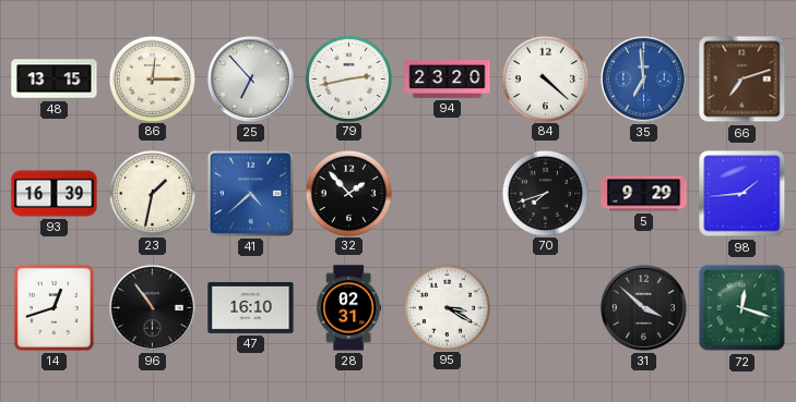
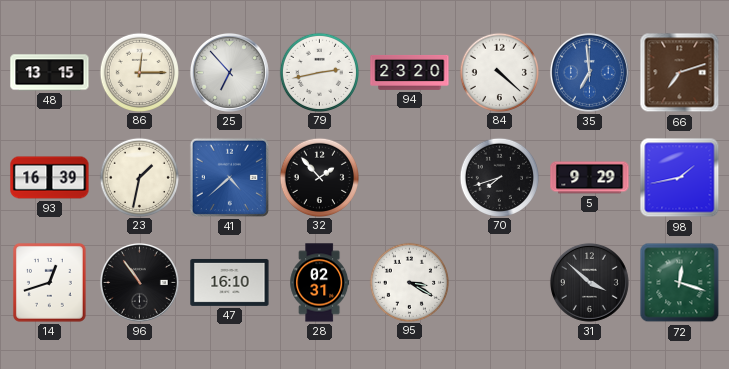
98: 1:44 -> 1:43
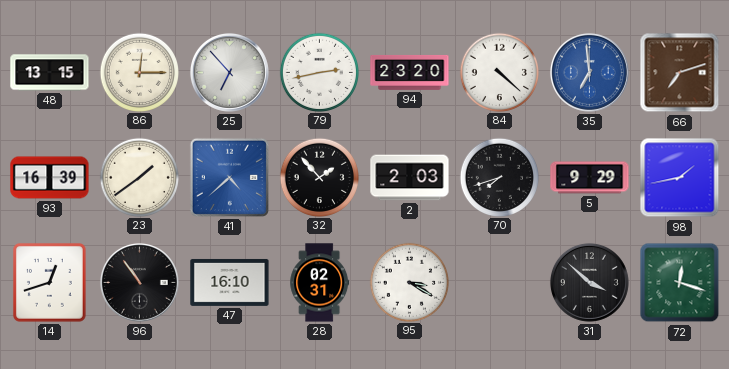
23: 1:32 -> 1:39
2: none -> 2:03
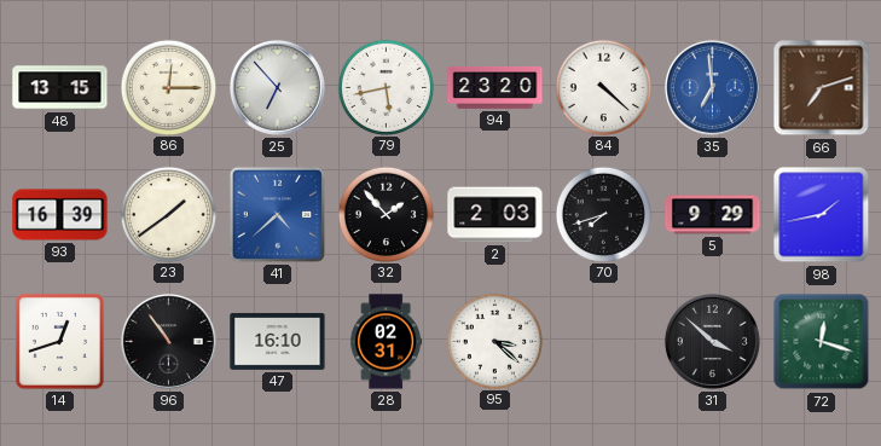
79: 2:43 -> 5:43
95: 3:20 -> 3:22
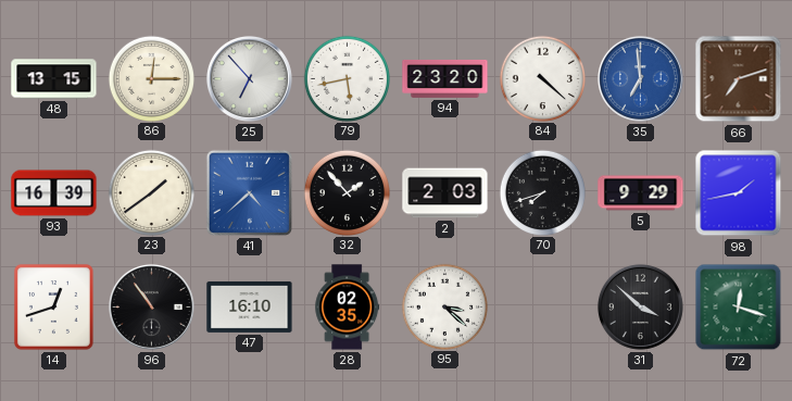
28: 02:31 -> 02:35
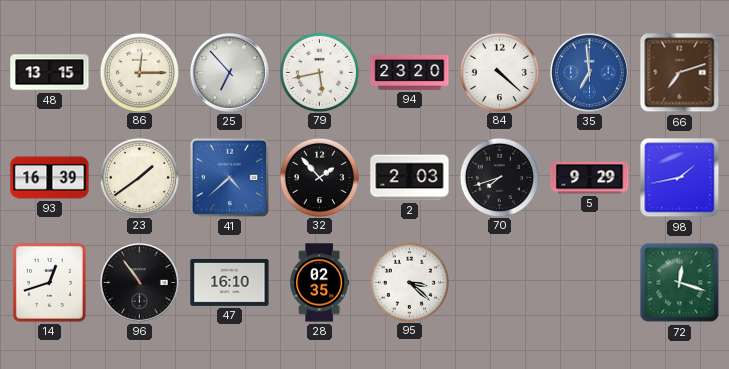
31: 3:52 -> none
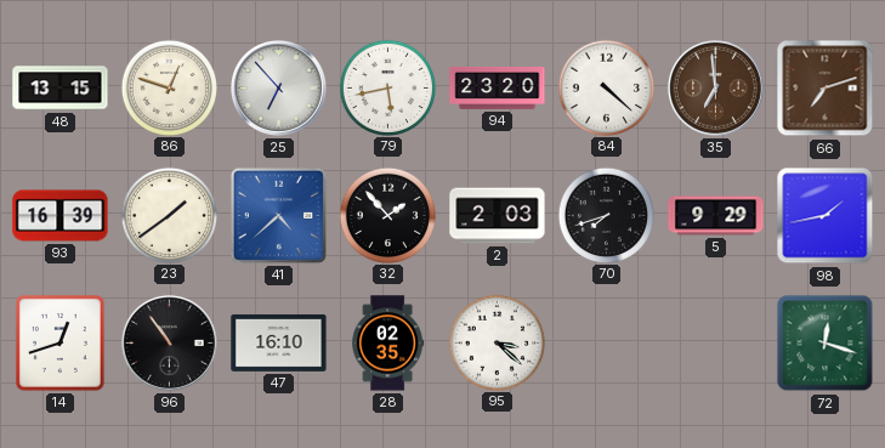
86: 12:15 -> 12:48
35 dial: blue -> brown
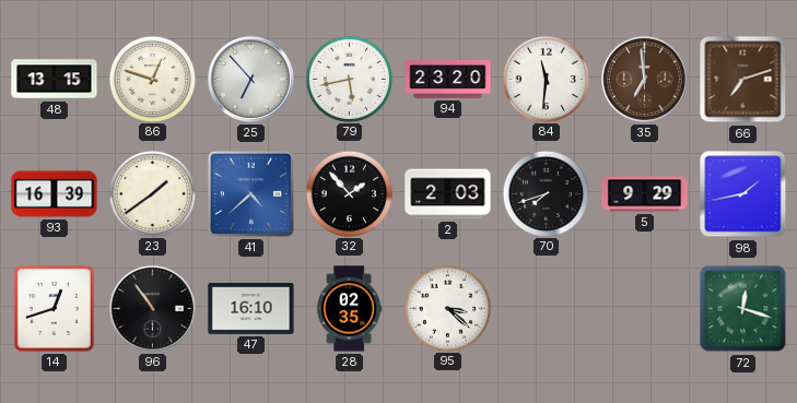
84: 4:22 -> 11:31
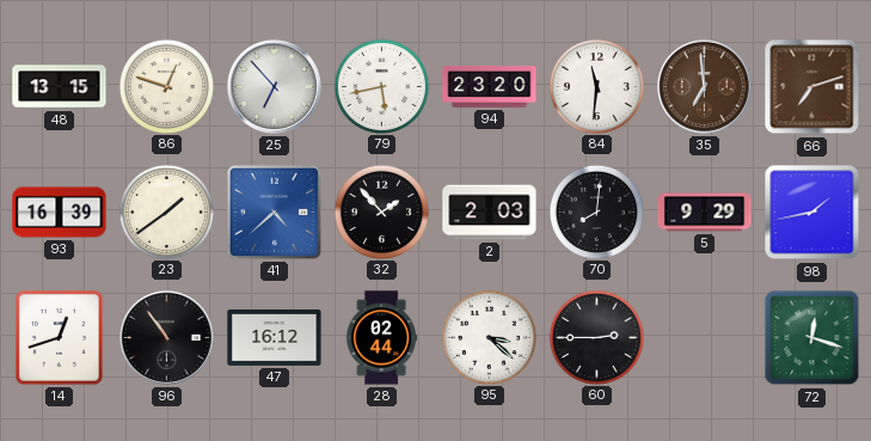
70: 7:42 -> 8:01
47: 16:10 -> 16:12
28: 02:35 -> 02:44
60: none -> 2:45
